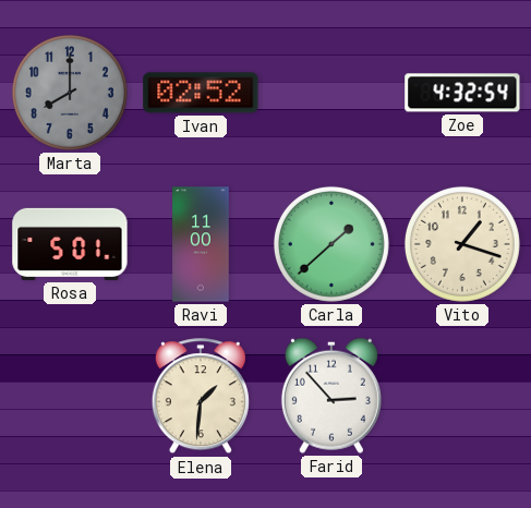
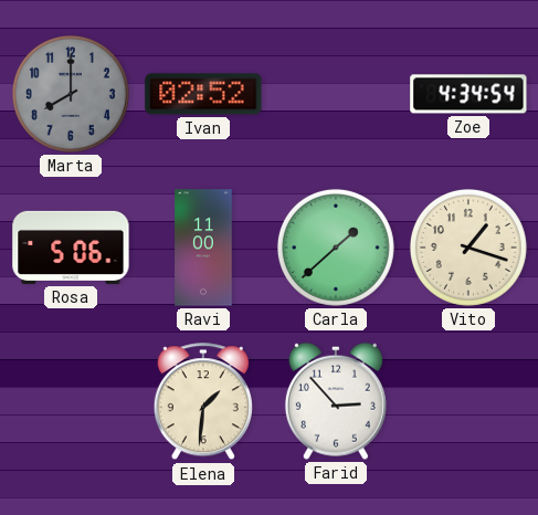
Zoe: 4:32 -> 4:34
Rosa: 5:01 -> 5:06
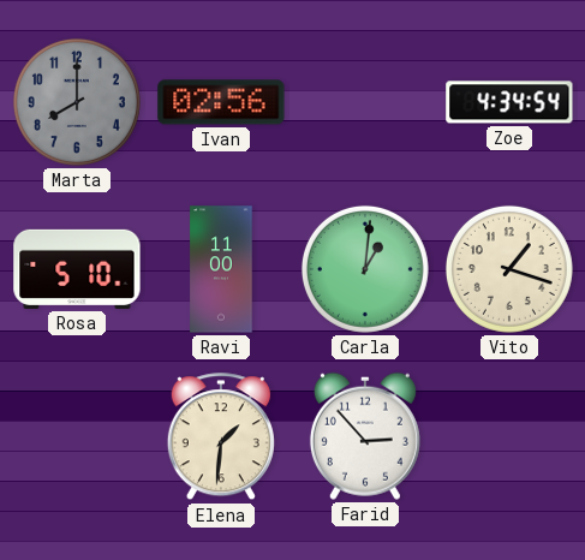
Ivan: 02:52 -> 02:56
Rosa: 5:06 -> 5:10
Carla: 1:38 -> 1:01
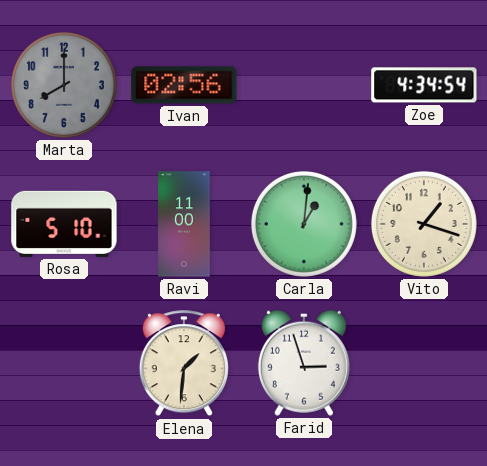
Farid: 2:53 -> 2:57
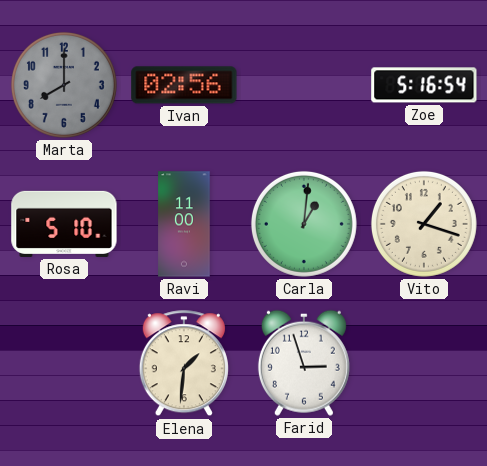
Zoe: 4:34 -> 5:16
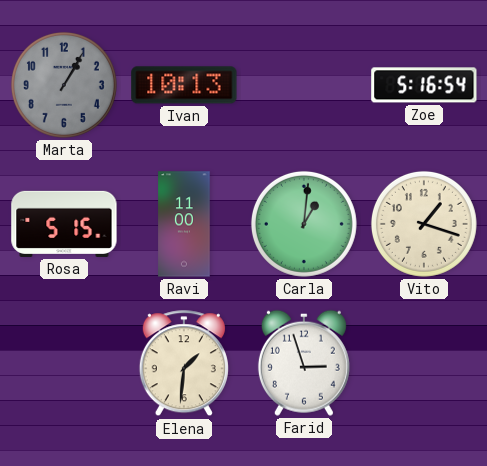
Marta: 8:00 -> 1:05
Ivan: 02:56 -> 10:13
Rosa: 5:10 -> 5:15
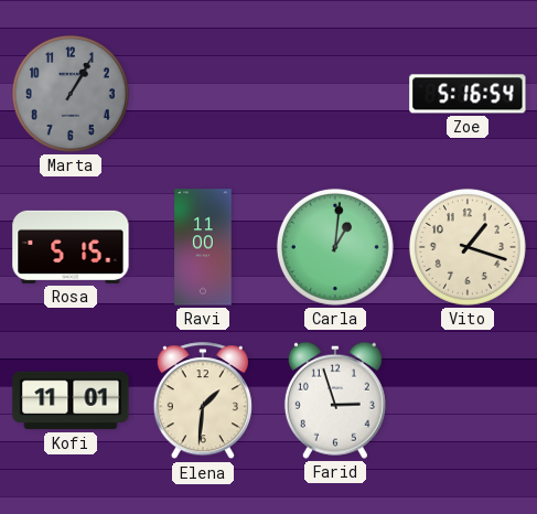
Ivan: 10:13 -> none
Kofi: none -> 11:01
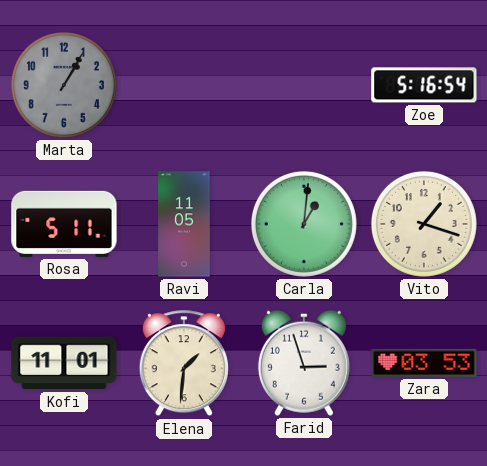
Rosa: 5:15 -> 5:11
Ravi: 11:00 -> 11:05
Zara: none -> 03:53
